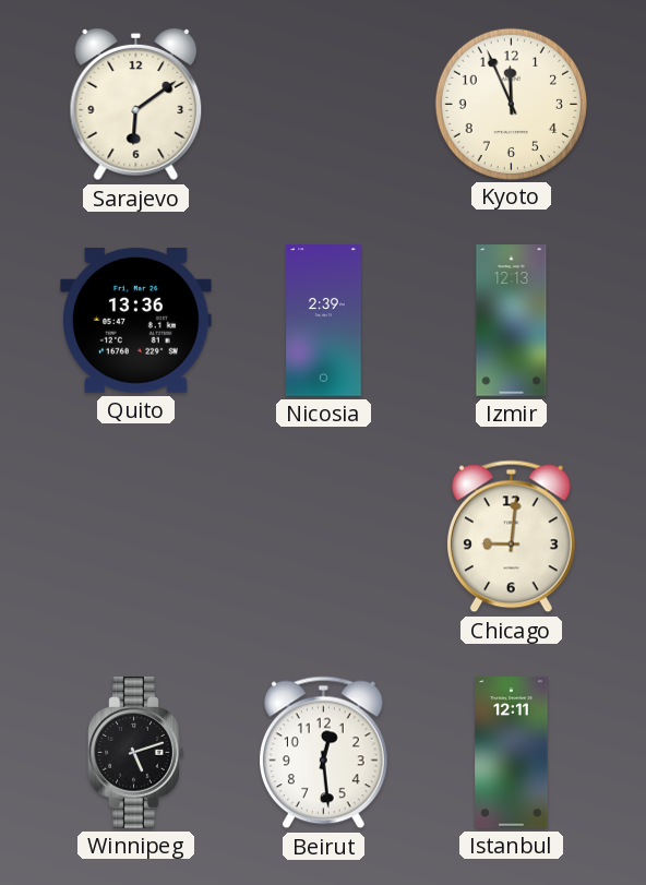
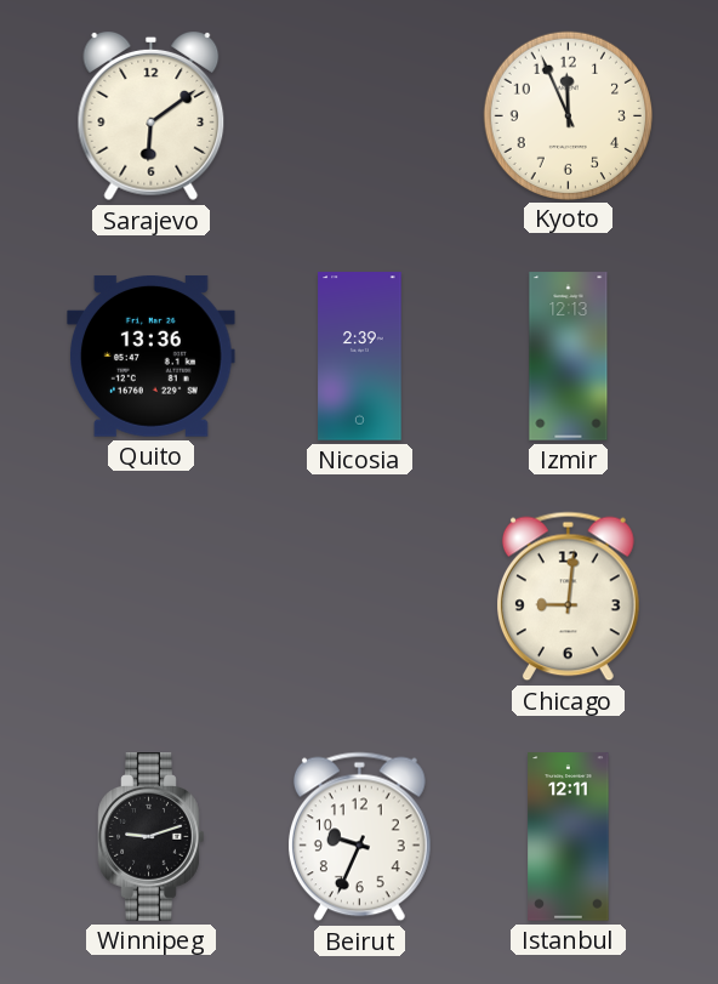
Winnipeg: 5:12 -> 9:12
Beirut: 12:29 -> 9:34
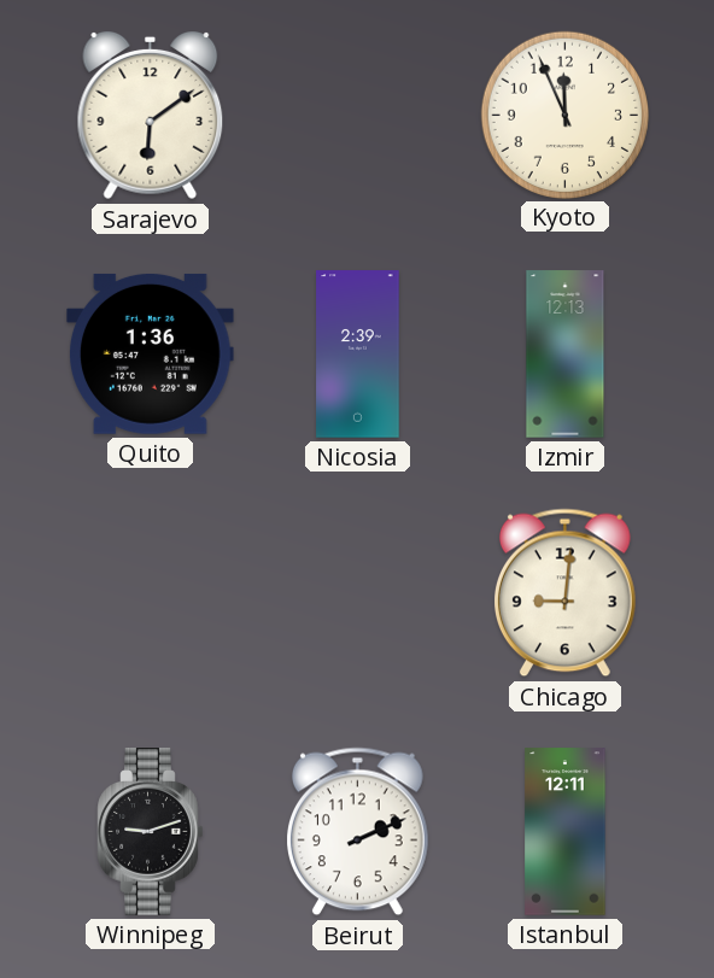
Quito: 13:36 -> 1:36
Beirut: 9:34 -> 2:11
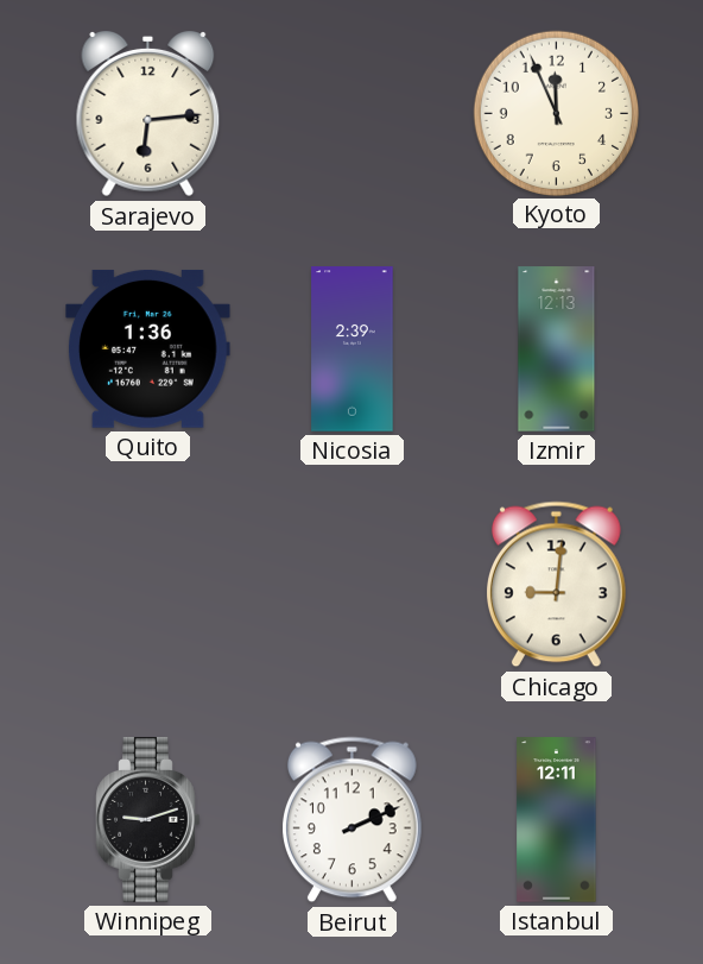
Sarajevo: 6:09 -> 6:14
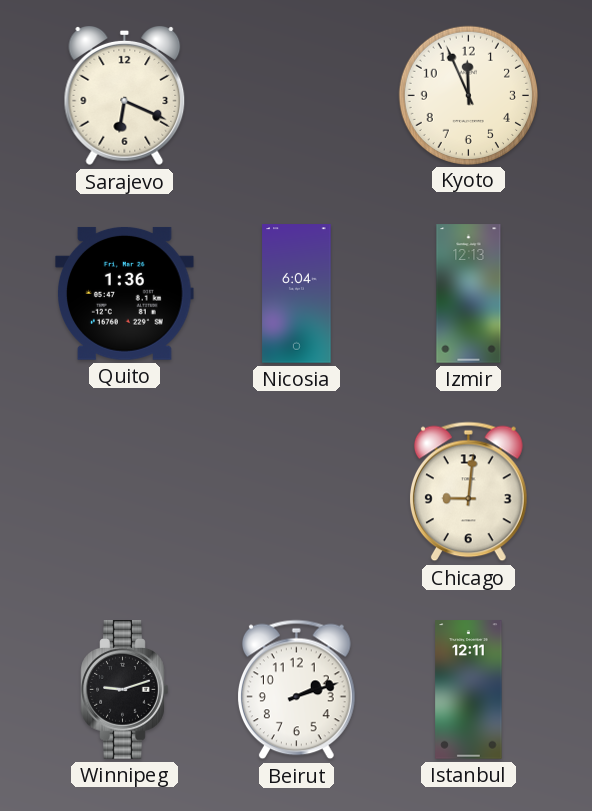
Sarajevo: 6:14 -> 6:19
Nicosia: 2:39 -> 6:04
Beirut: 2:11 -> 2:12
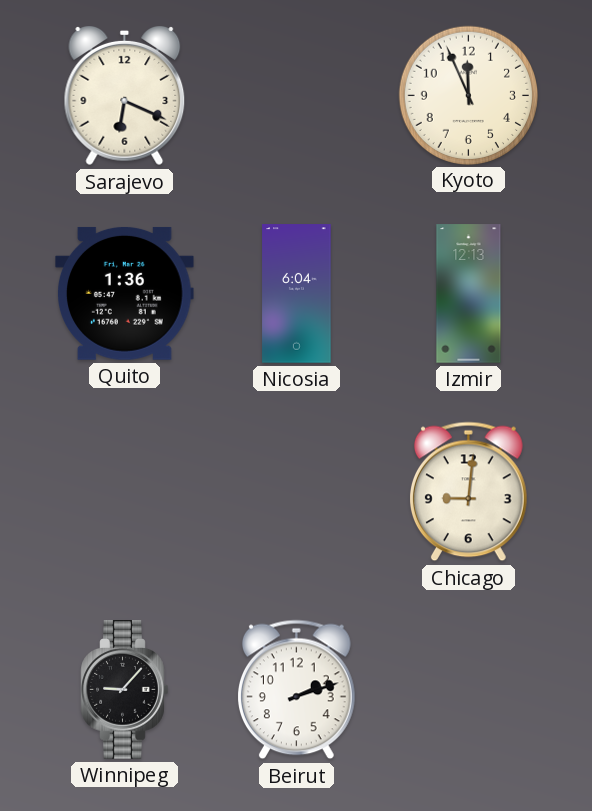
Winnipeg: 9:12 -> 9:07
Istanbul: 12:11 -> none
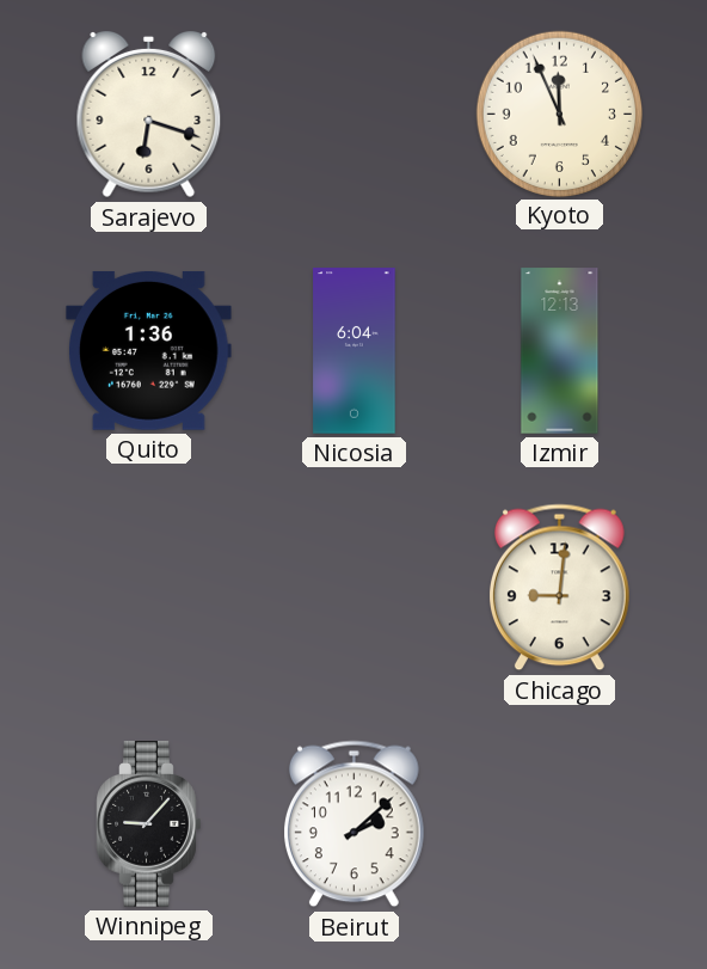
Sarajevo: 6:19 -> 6:18
Beirut: 2:12 -> 2:08
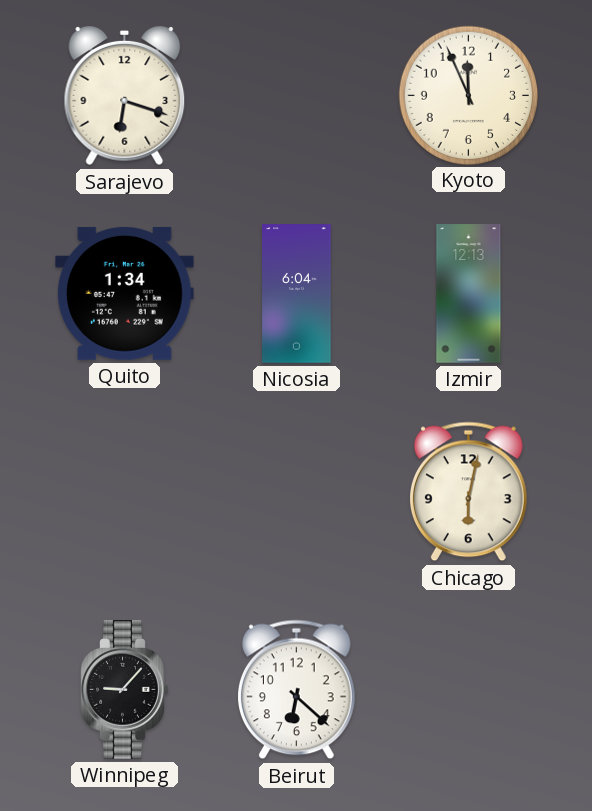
Quito: 1:36 -> 1:34
Chicago: 9:01 -> 6:02
Beirut: 2:08 -> 6:22
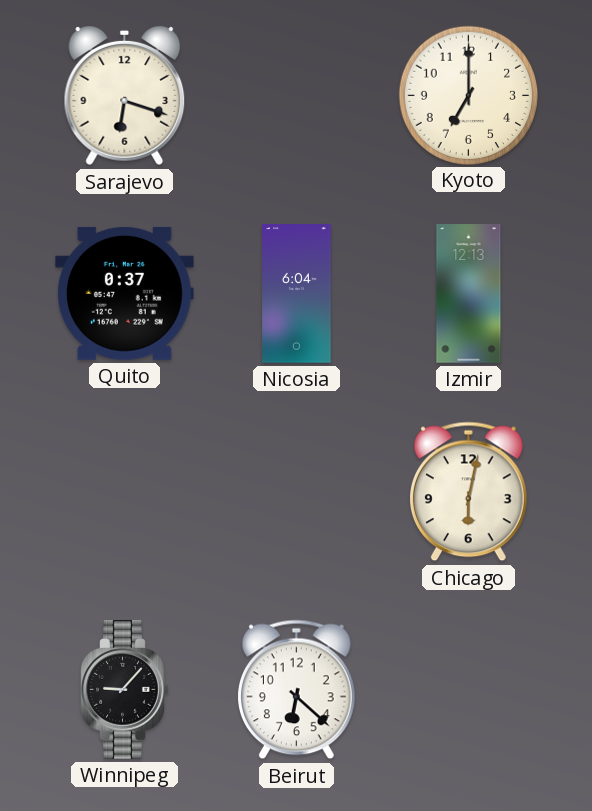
Kyoto: 11:56 -> 7:00
Quito: 1:34 -> 0:37
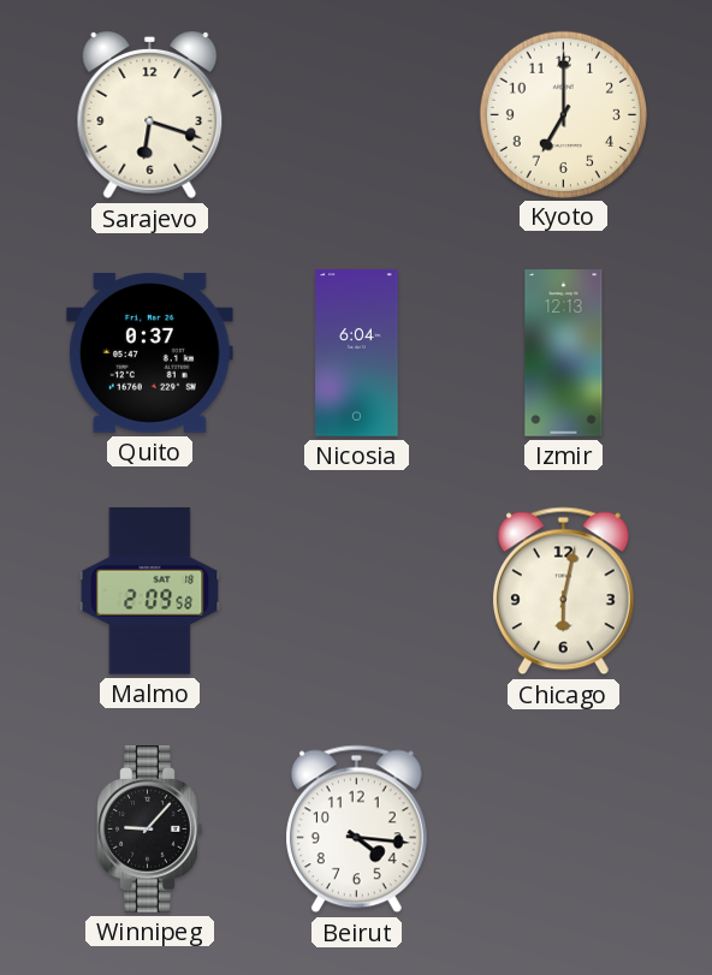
Malmo: none -> 2:09
Beirut: 6:22 -> 4:16
